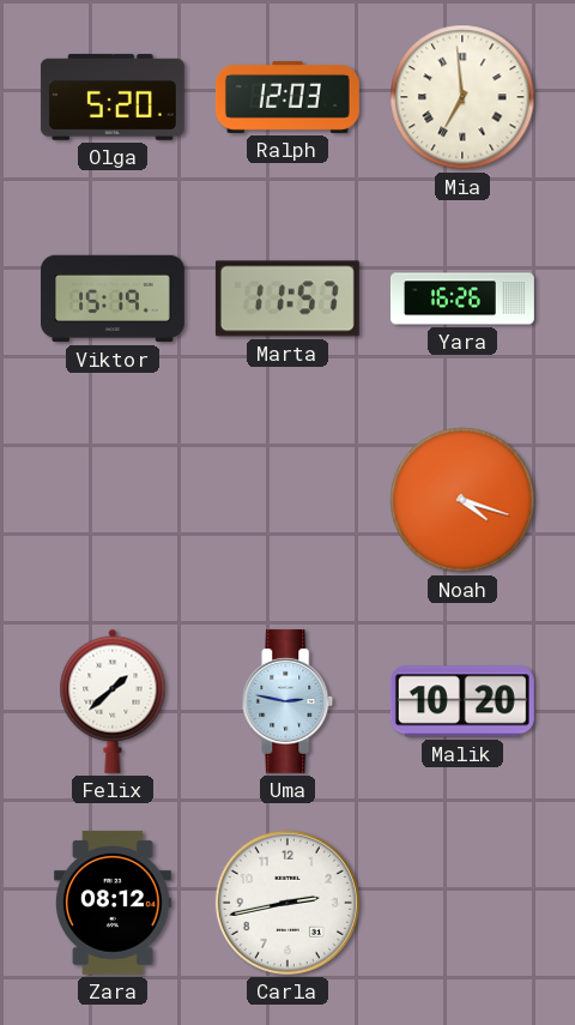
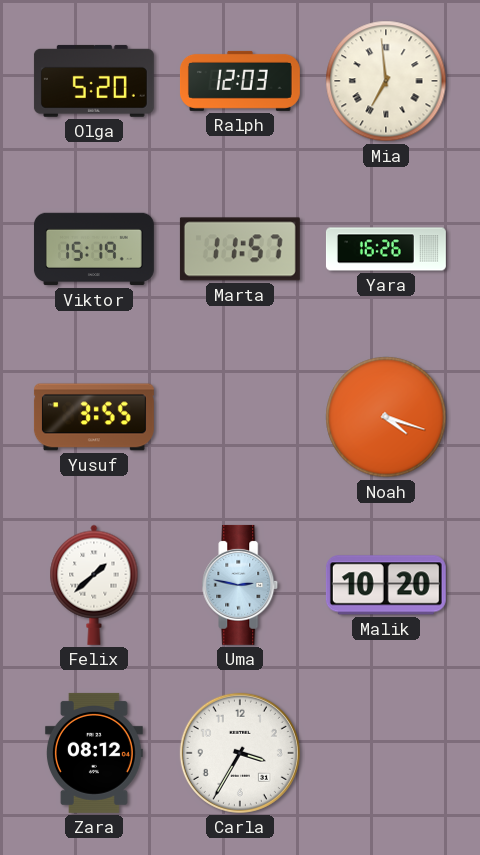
Yusuf: none -> 3:55
Carla: 2:43 -> 3:35
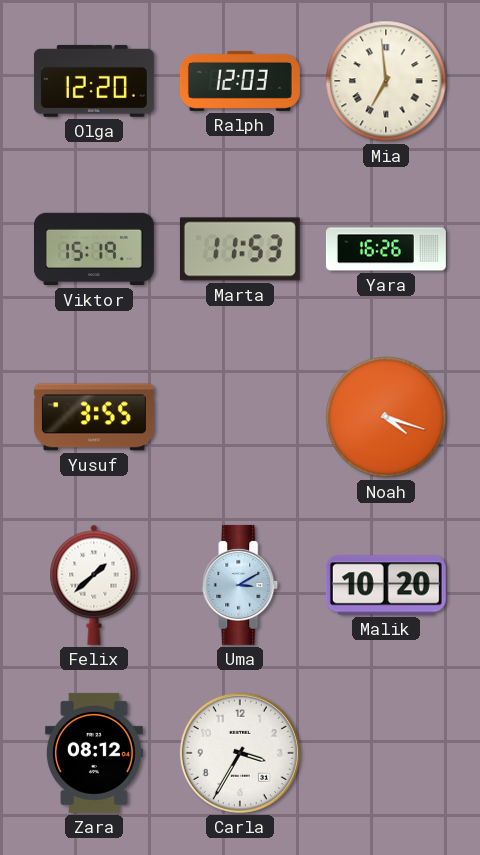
Olga: 5:20 -> 12:20
Marta: 11:57 -> 11:53
Uma: 2:47 -> 3:10
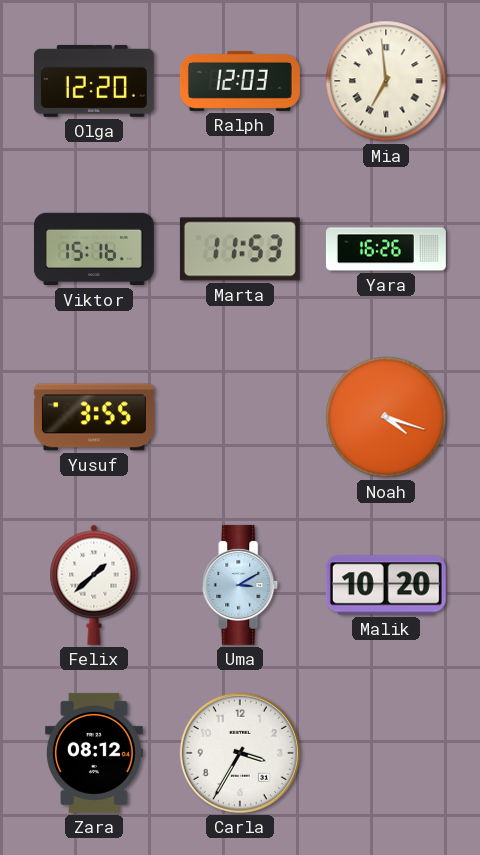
Viktor: 15:19 -> 15:16
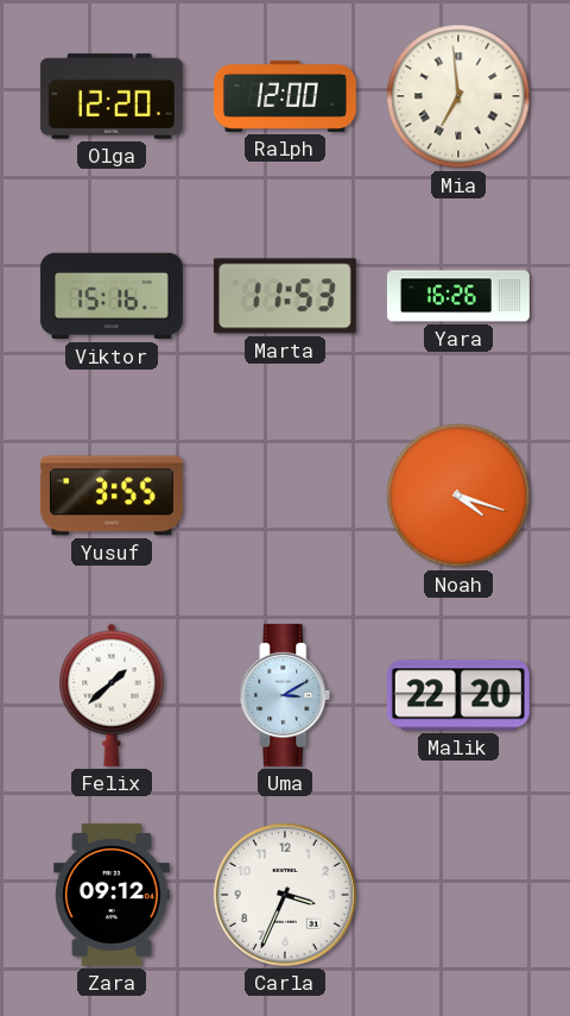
Ralph: 12:03 -> 12:00
Malik: 10:20 -> 22:20
Zara: 08:12 -> 09:12
Carla: 3:35 -> 3:34
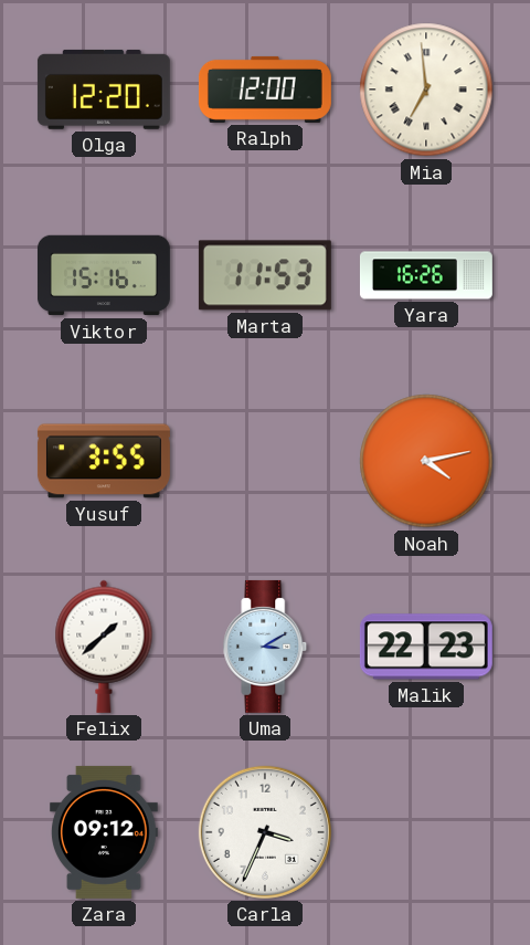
Noah: 4:18 -> 4:13
Malik: 22:20 -> 22:23
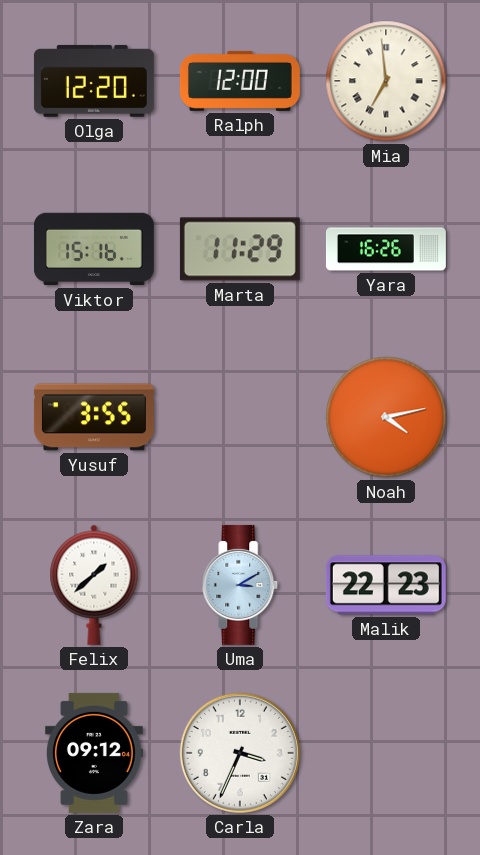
Marta: 11:53 -> 11:29
